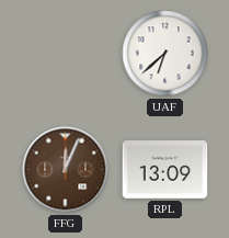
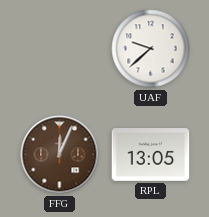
UAF: 6:38 -> 9:38
RPL: 13:09 -> 13:05
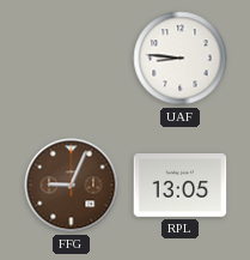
UAF: 9:38 -> 8:46
FFG: 12:04 -> 9:04
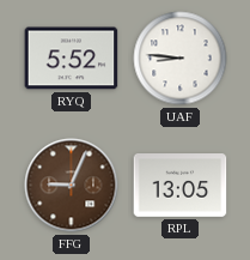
RYQ: none -> 5:52
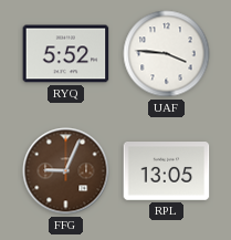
UAF: 8:46 -> 3:46
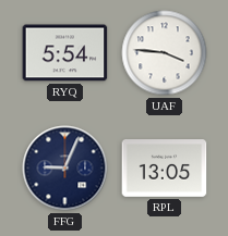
RYQ: 5:52 -> 5:54
FFG dial: brown -> navy
